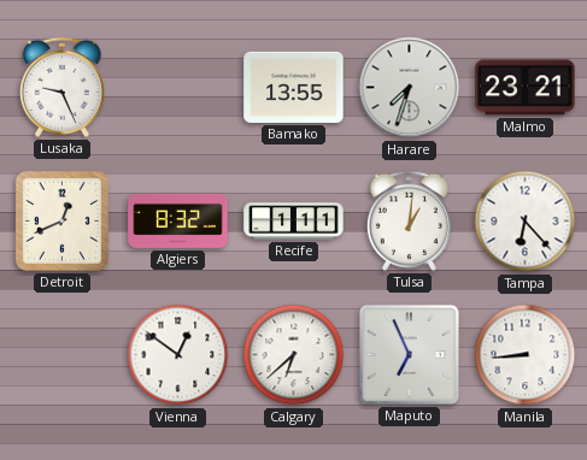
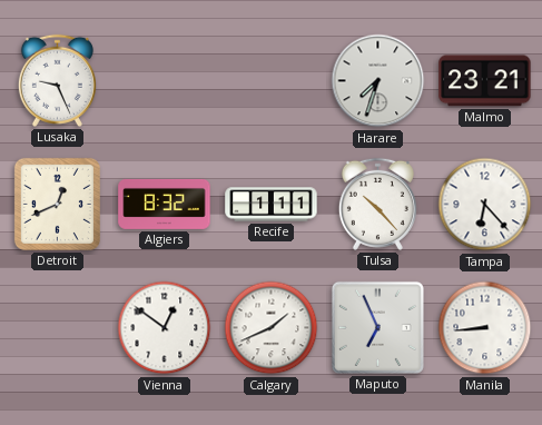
Bamako: 13:55 -> none
Tulsa: 1:01 -> 10:23
Calgary: 6:38 -> 1:41
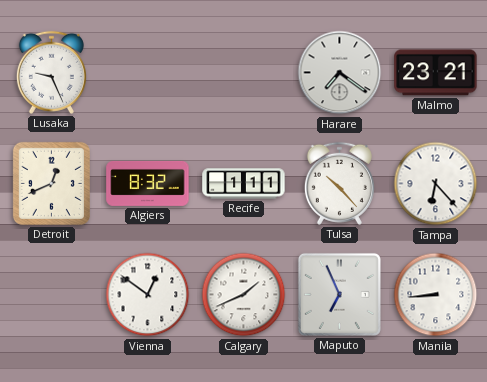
Harare: 7:33 -> 7:21
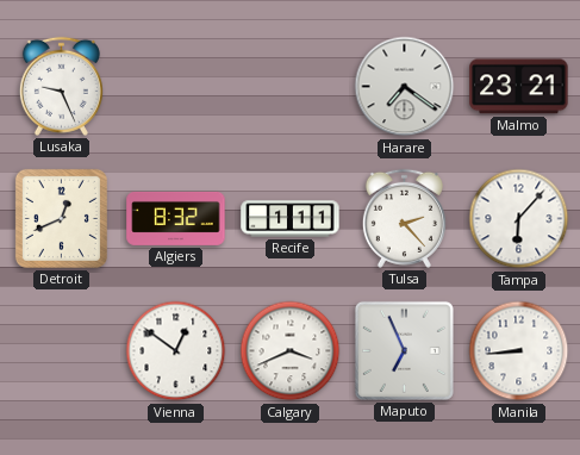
Tulsa: 10:23 -> 2:23
Tampa: 6:23 -> 6:07
Calgary: 1:41 -> 3:41
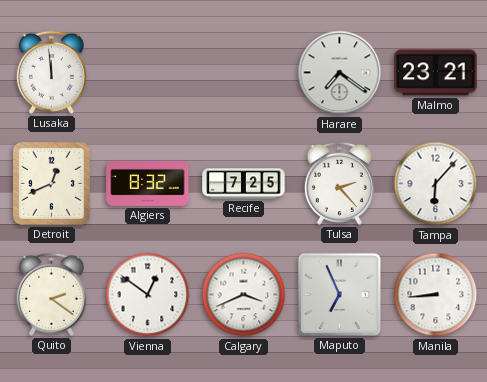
Lusaka: 9:26 -> 11:59
Recife: 1:11 -> 7:25
Quito: none -> 2:21
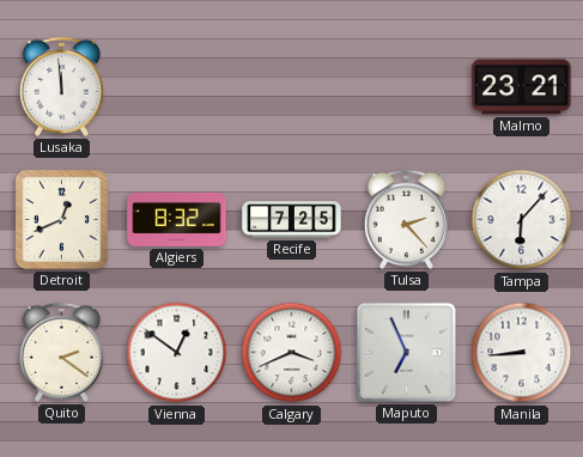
Harare: 7:21 -> none
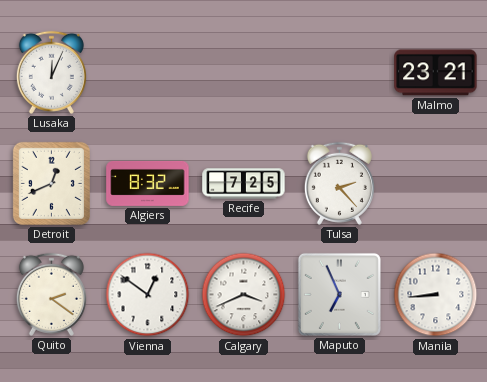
Lusaka: 11:59 -> 12:04
Tampa: 6:07 -> none
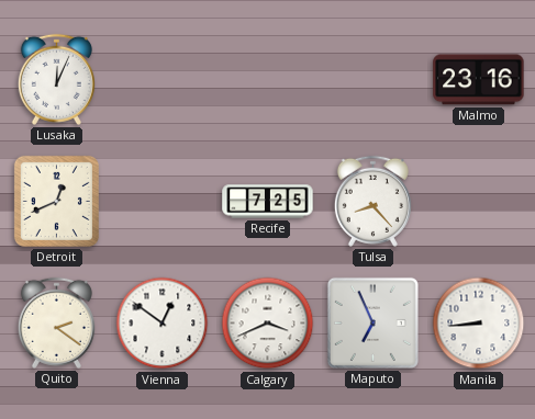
Malmo: 23:21 -> 23:16
Algiers: 8:32 -> none
Tulsa: 2:23 -> 8:23
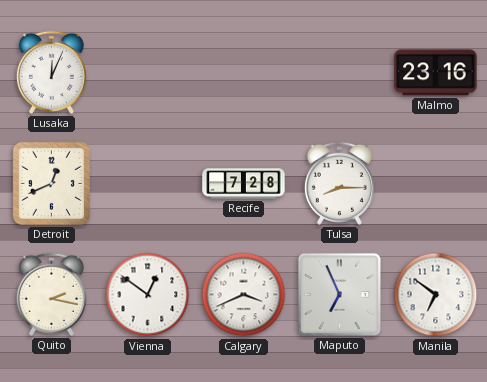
Recife: 7:25 -> 7:28
Tulsa: 8:23 -> 8:15
Quito: 2:21 -> 2:17
Manila: 8:44 -> 6:51
